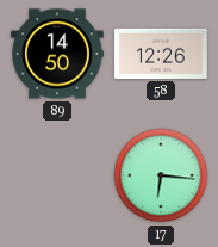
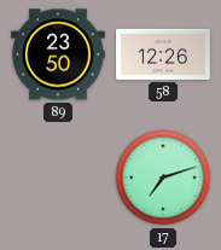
89: 14:50 -> 23:50
17: 6:16 -> 7:12
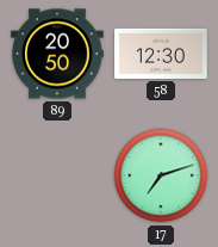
89: 23:50 -> 20:50
58: 12:26 -> 12:30
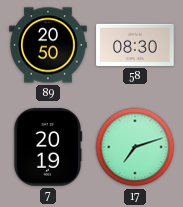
58: 12:30 -> 08:30
7: none -> 20:19
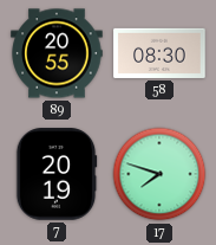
89: 20:50 -> 20:55
17: 7:12 -> 7:48
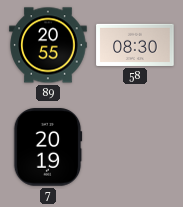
17: 7:48 -> none
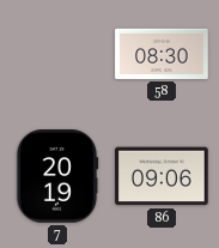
89: 20:55 -> none
86: none -> 09:06
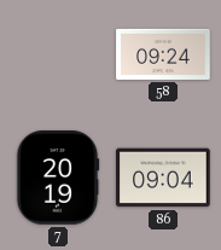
58: 08:30 -> 09:24
86: 09:06 -> 09:04
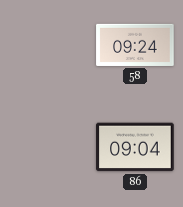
7: 20:19 -> none
